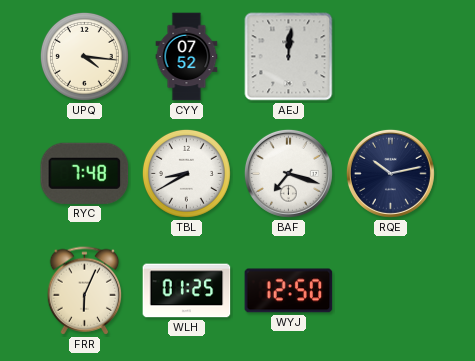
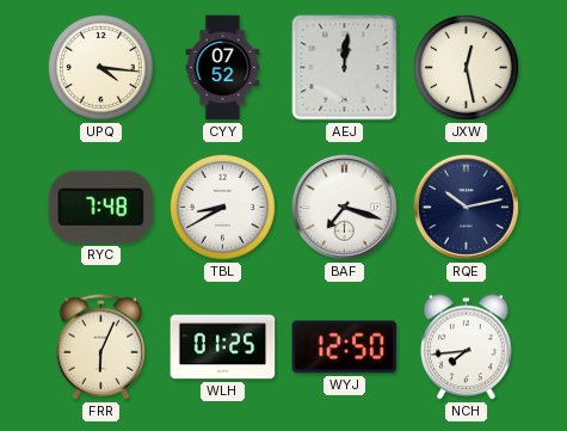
JXW: none -> 12:28
NCH: none -> 7:44
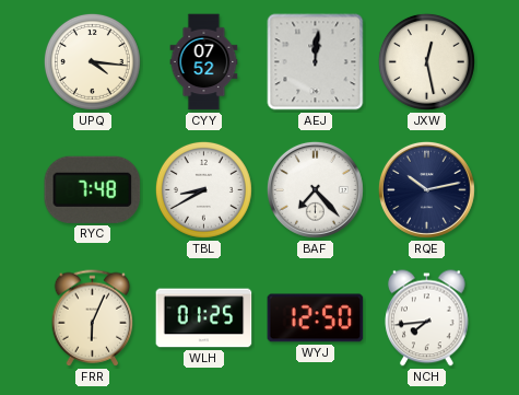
BAF: 7:18 -> 7:23
